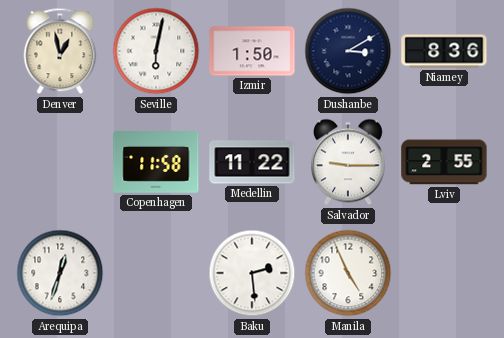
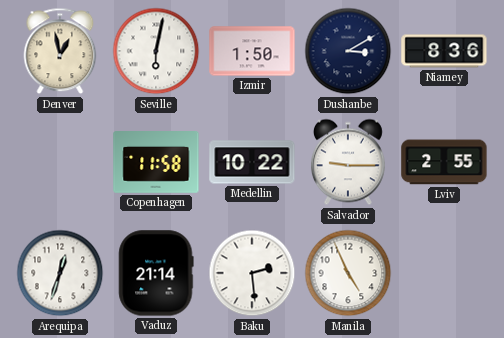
Medellin: 11:22 -> 10:22
Vaduz: none -> 21:14
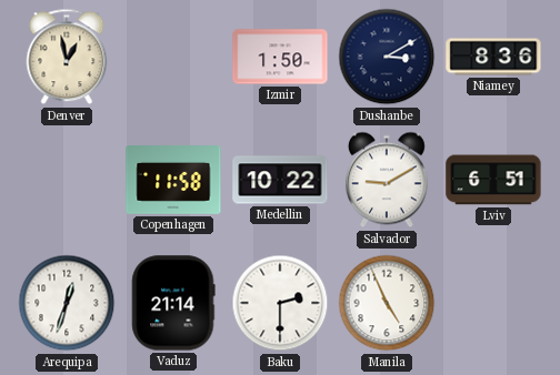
Seville: 6:02 -> none
Salvador: 9:15 -> 9:10
Lviv: 2:55 -> 6:51
Baku: 2:29 -> 2:30
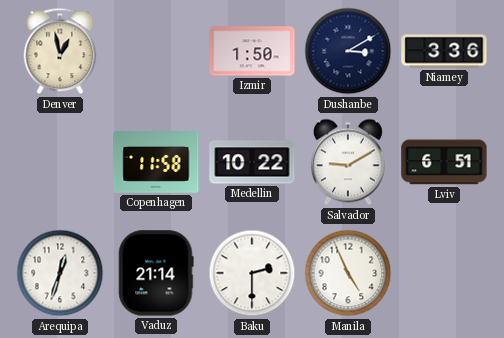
Niamey: 8:36 -> 3:36
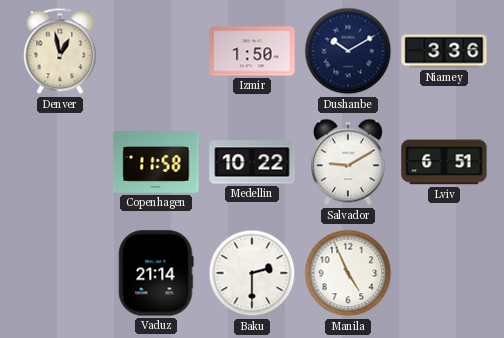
Dushanbe: 3:10 -> 10:10
Arequipa: 12:33 -> none
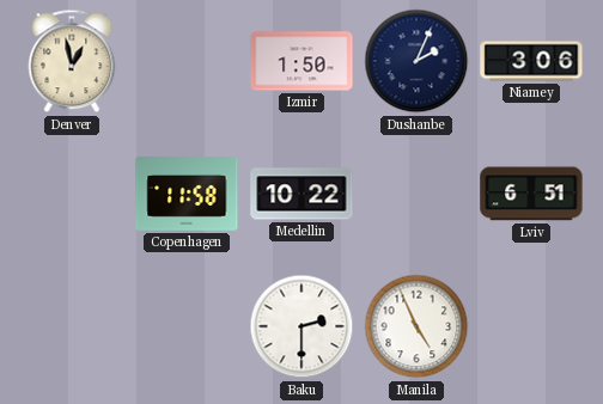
Dushanbe: 10:10 -> 2:04
Niamey: 3:36 -> 3:06
Salvador: 9:10 -> none
Vaduz: 21:14 -> none
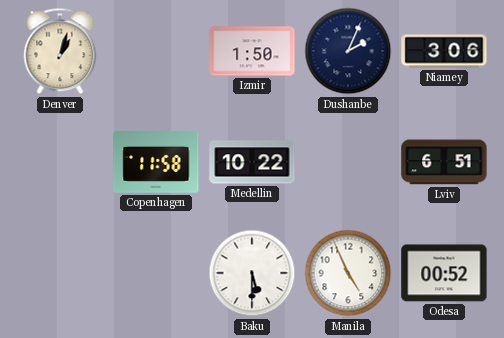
Denver: 12:58 -> 1:03
Baku: 2:30 -> 5:30
Odesa: none -> 00:52
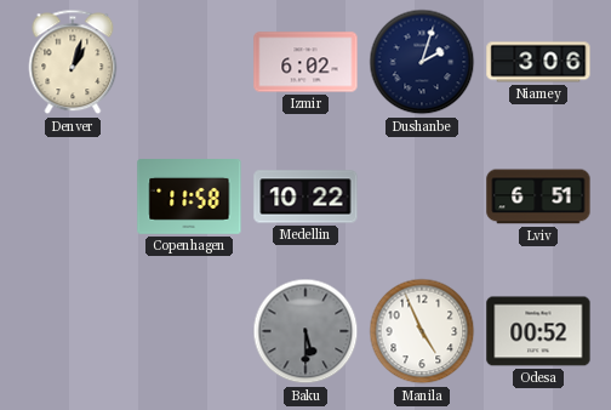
Izmir: 1:50 -> 6:02
Dushanbe: 2:04 -> 2:03
Baku dial: white -> grey
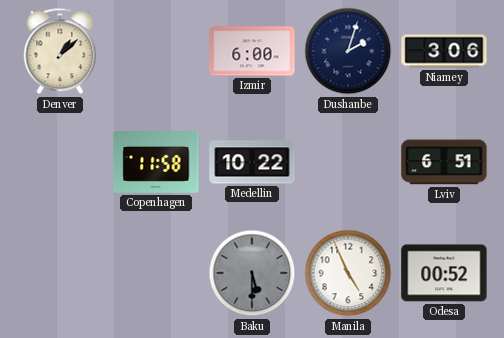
Denver: 1:03 -> 1:08
Izmir: 6:02 -> 6:00
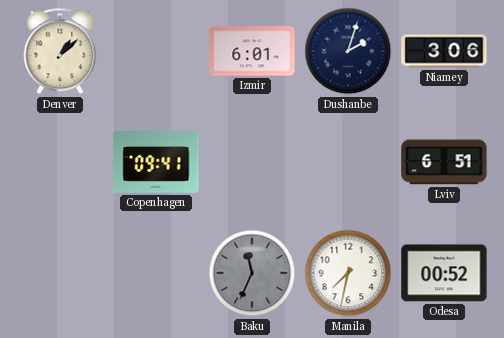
Izmir: 6:00 -> 6:01
Copenhagen: 11:58 -> 09:41
Medellin: 10:22 -> none
Baku: 5:30 -> 11:34
Manila: 4:56 -> 7:32
